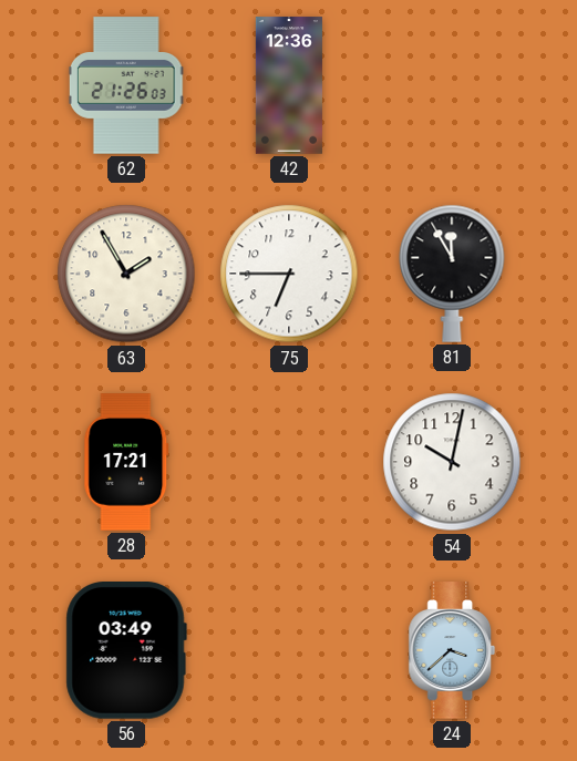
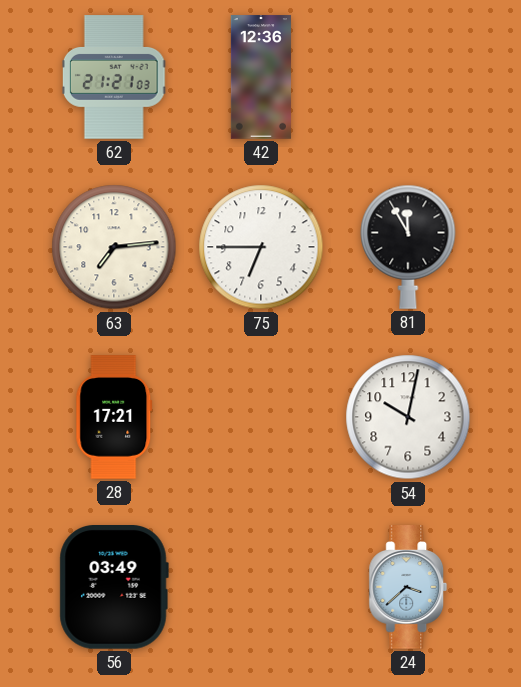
62: 21:26 -> 21:21
63: 1:55 -> 7:14
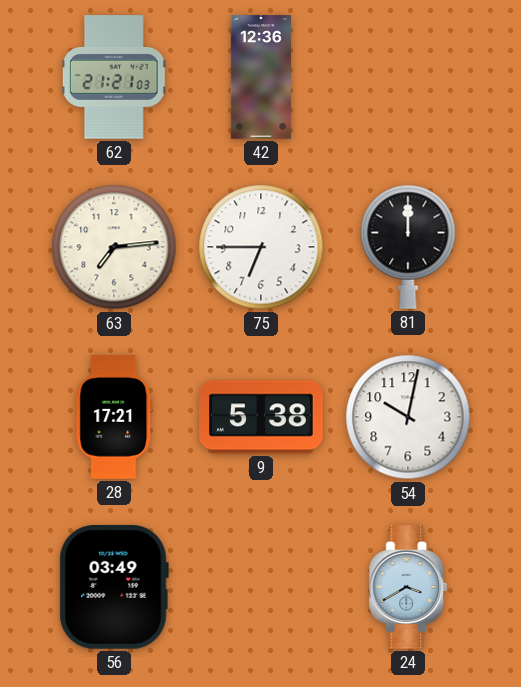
81: 11:55 -> 12:00
9: none -> 5:38
24: 3:38 -> 3:40
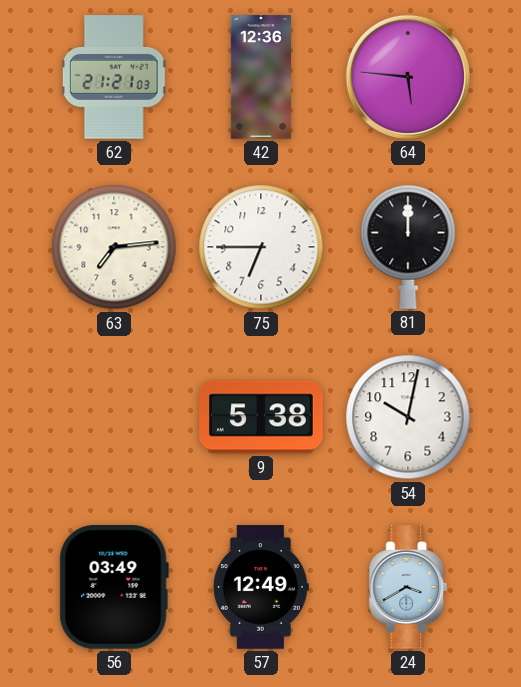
64: none -> 5:46
28: 17:21 -> none
57: none -> 12:49
